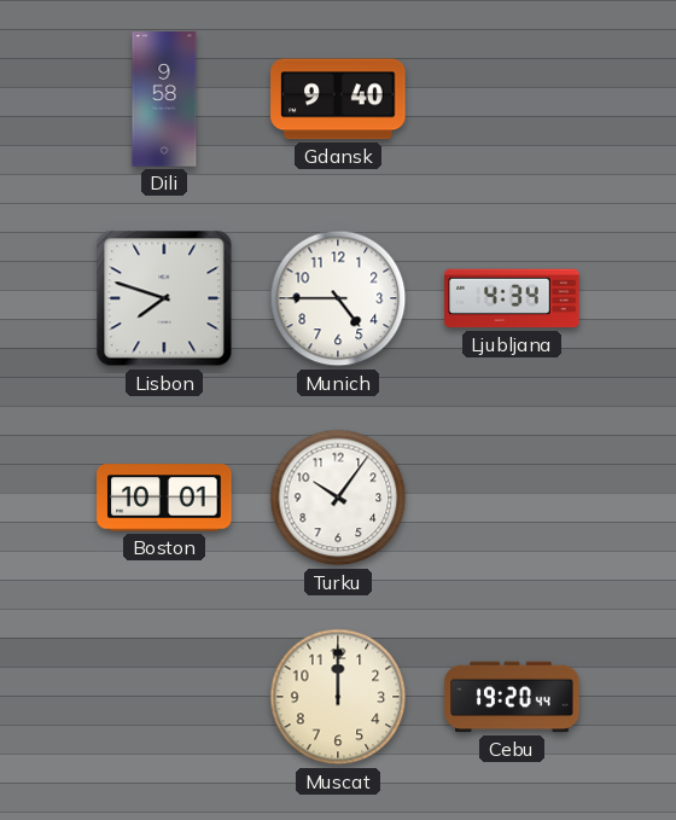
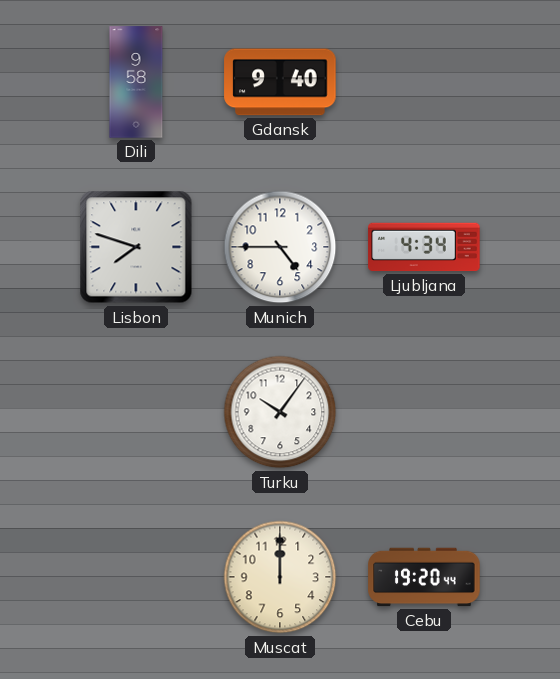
Boston: 10:01 -> none
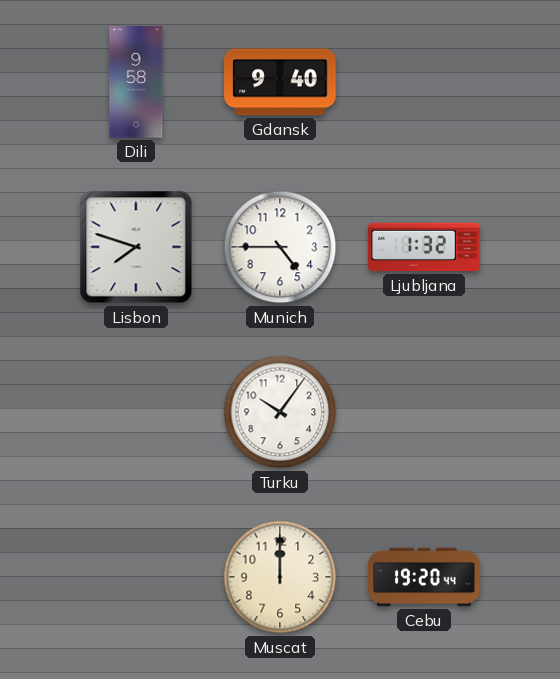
Ljubljana: 4:34 -> 1:32
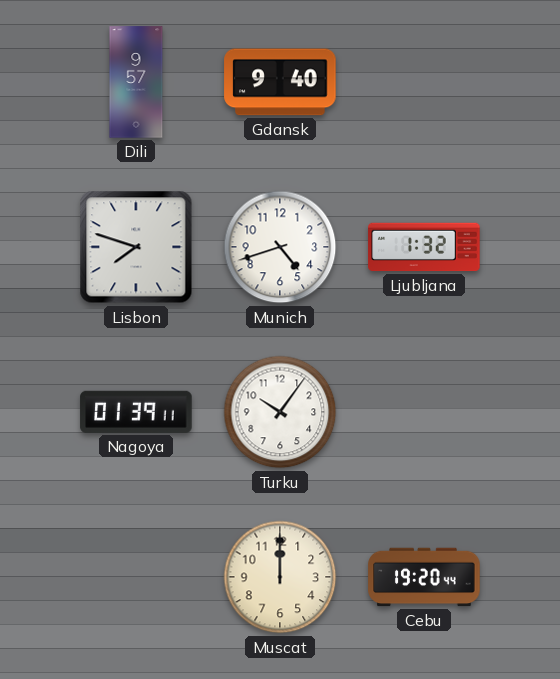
Dili: 9:58 -> 9:57
Munich: 4:45 -> 4:42
Nagoya: none -> 01:39
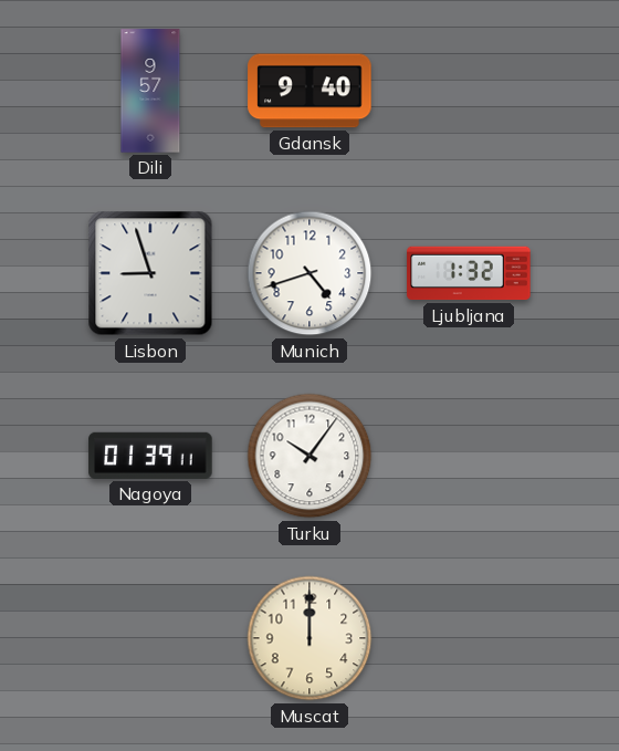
Lisbon: 7:48 -> 8:57
Cebu: 19:20 -> none
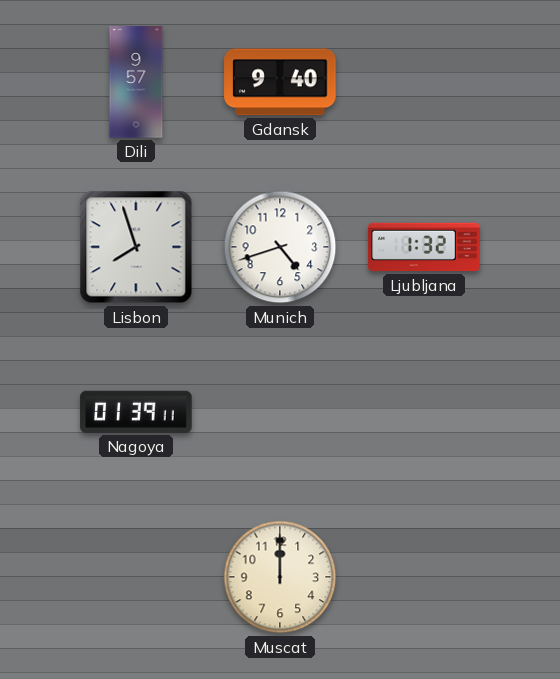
Lisbon: 8:57 -> 7:57
Turku: 10:06 -> none
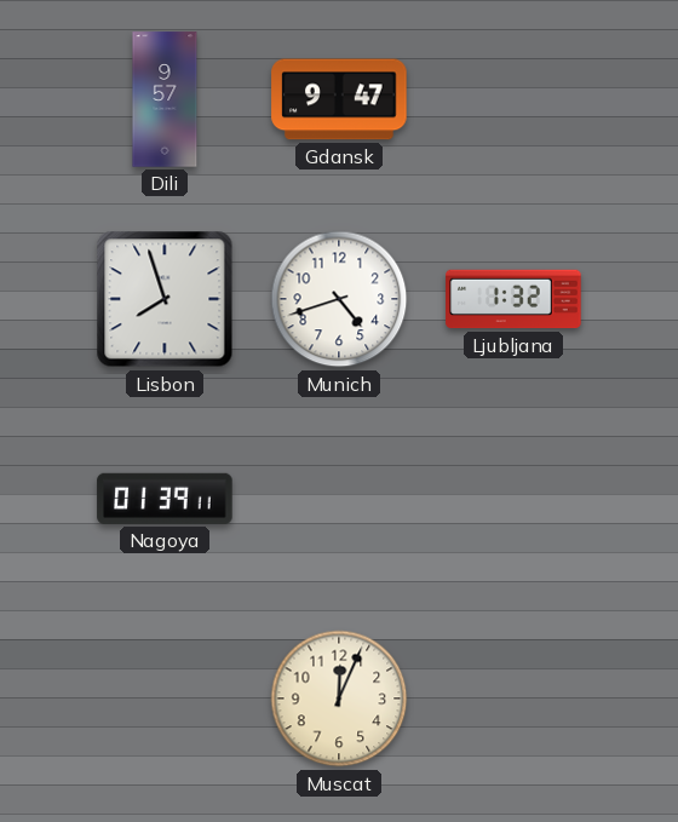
Gdansk: 9:40 -> 9:47
Muscat: 12:00 -> 12:04
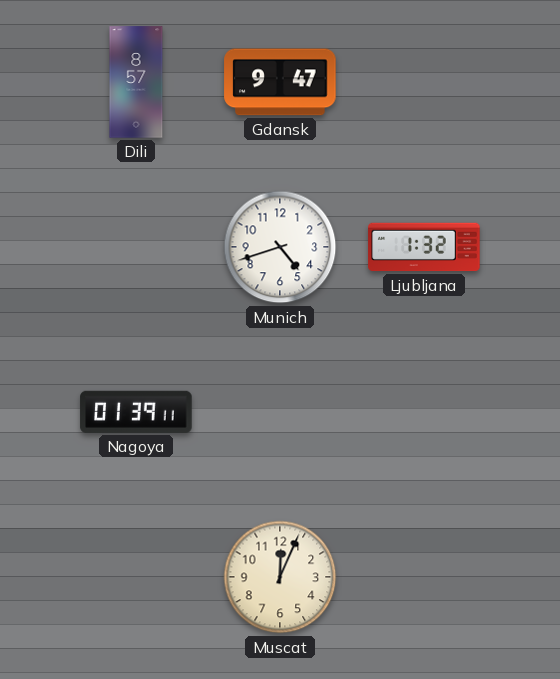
Dili: 9:57 -> 8:57
Lisbon: 7:57 -> none
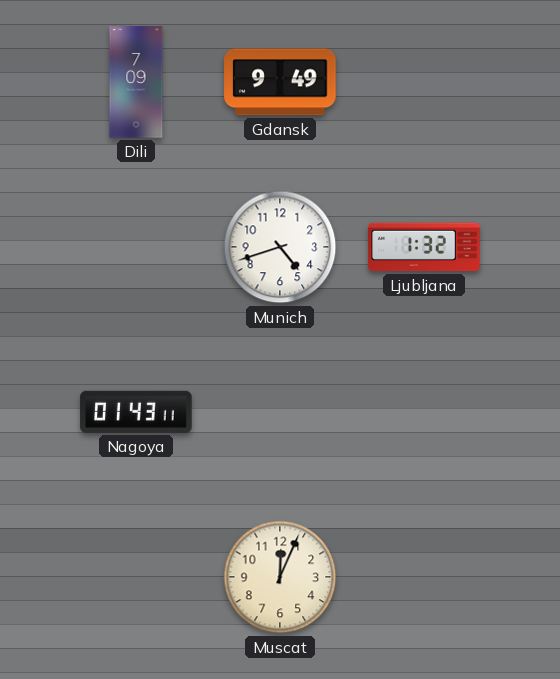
Dili: 8:57 -> 7:09
Gdansk: 9:47 -> 9:49
Nagoya: 01:39 -> 01:43
